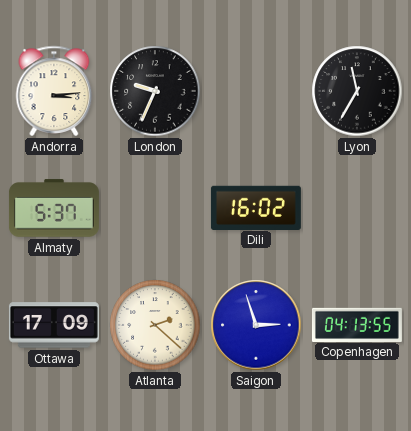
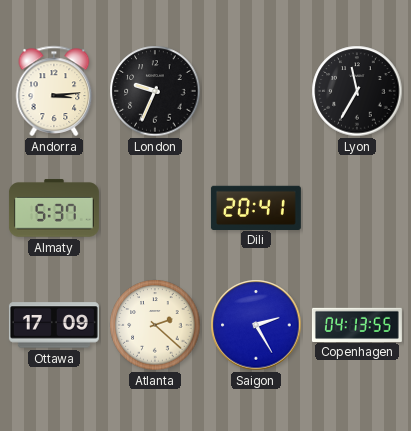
Dili: 16:02 -> 20:41
Saigon: 2:57 -> 2:25
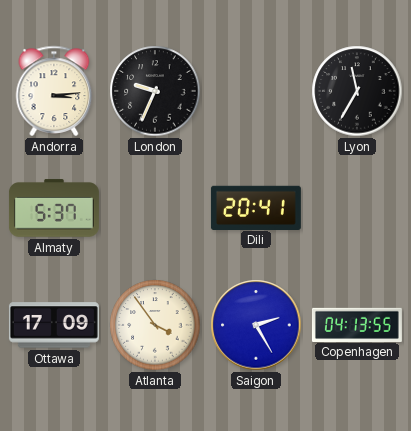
Atlanta: 2:22 -> 3:54
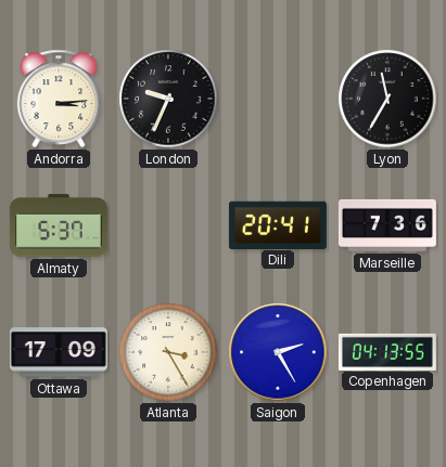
Marseille: none -> 7:36
Atlanta: 3:54 -> 3:25
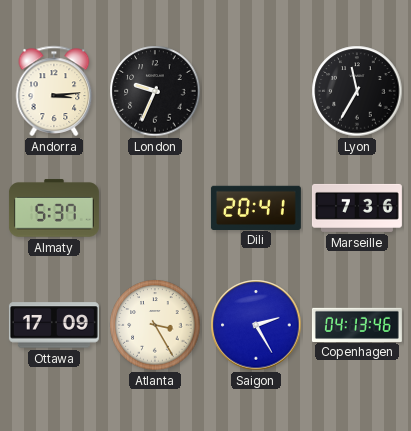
Copenhagen: 04:13:55 -> 04:13:46
